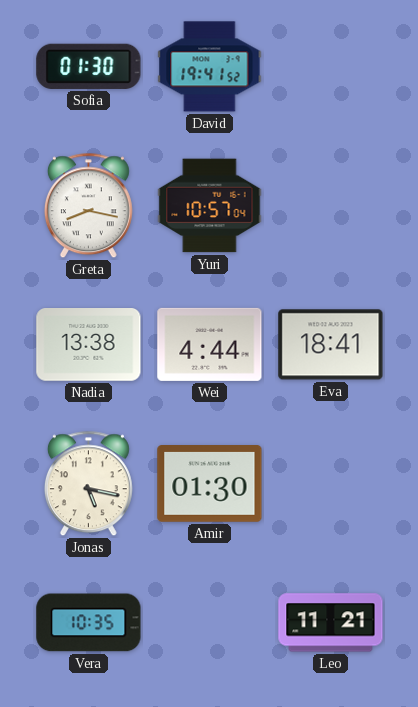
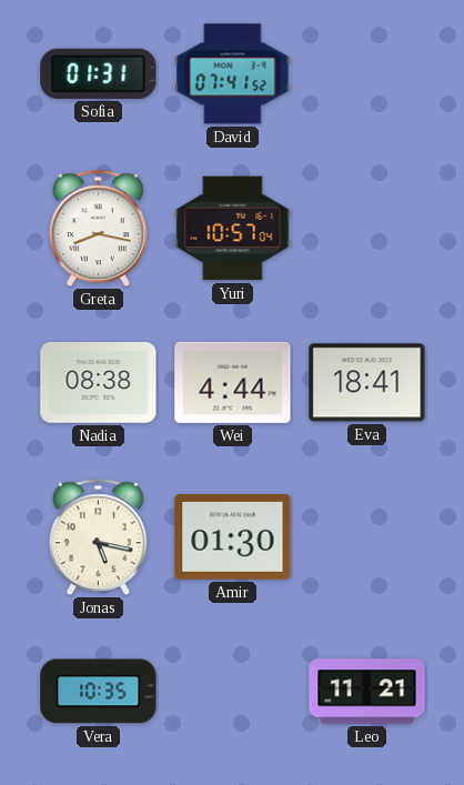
Sofia: 01:30 -> 01:31
David: 19:41 -> 07:41
Nadia: 13:38 -> 08:38
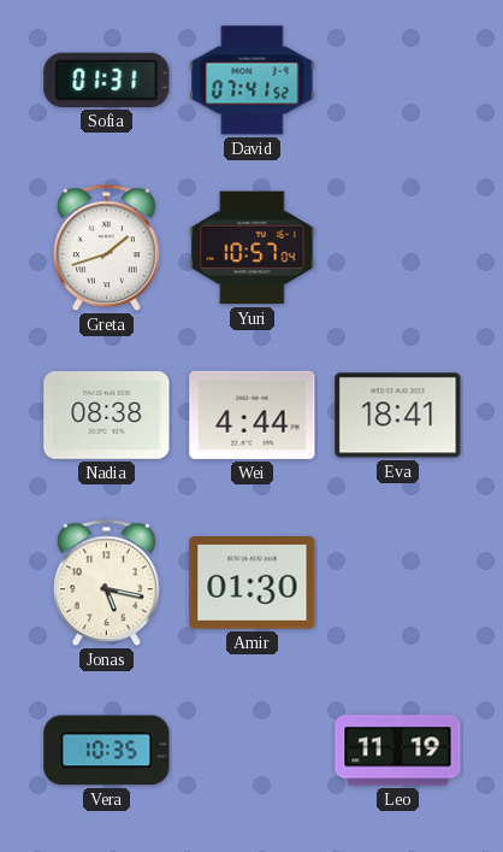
Greta: 8:17 -> 1:42
Leo: 11:21 -> 11:19
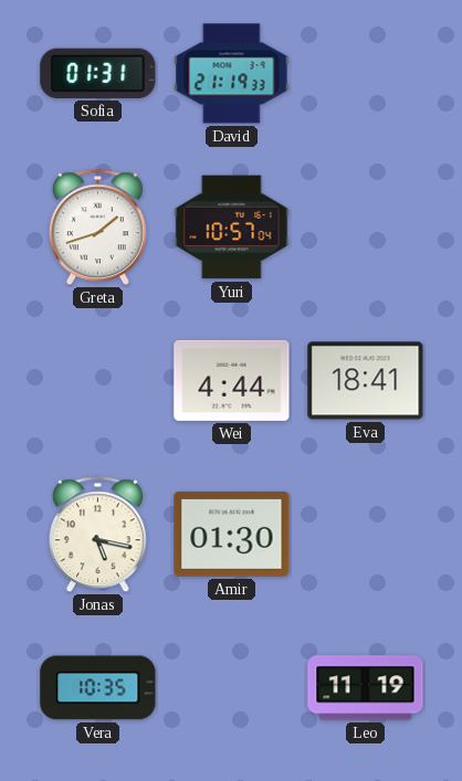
David: 07:41 -> 21:19
Nadia: 08:38 -> none
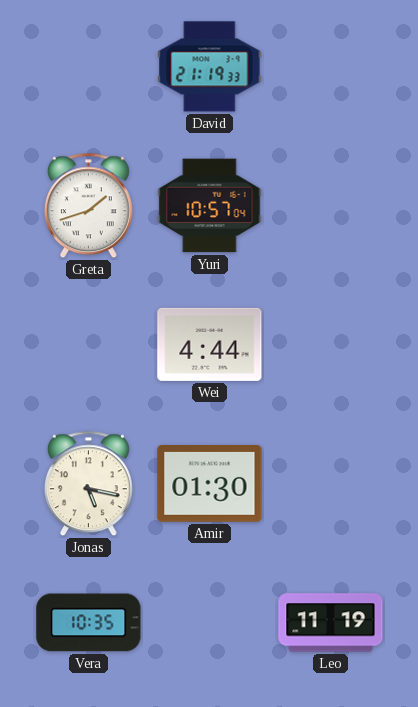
Sofia: 01:31 -> none
Eva: 18:41 -> none
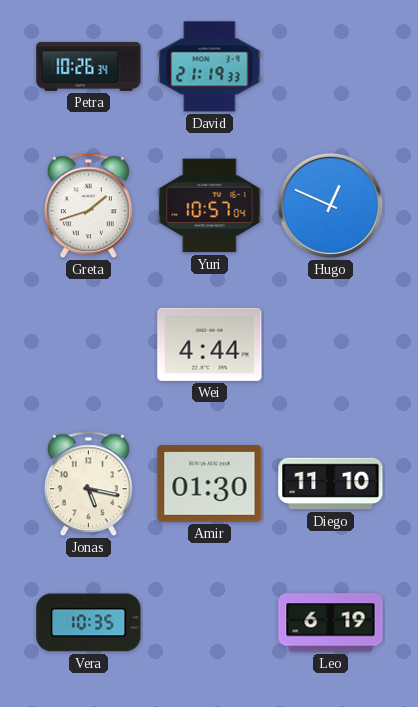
Petra: none -> 10:26
Hugo: none -> 12:49
Diego: none -> 11:10
Leo: 11:19 -> 6:19
